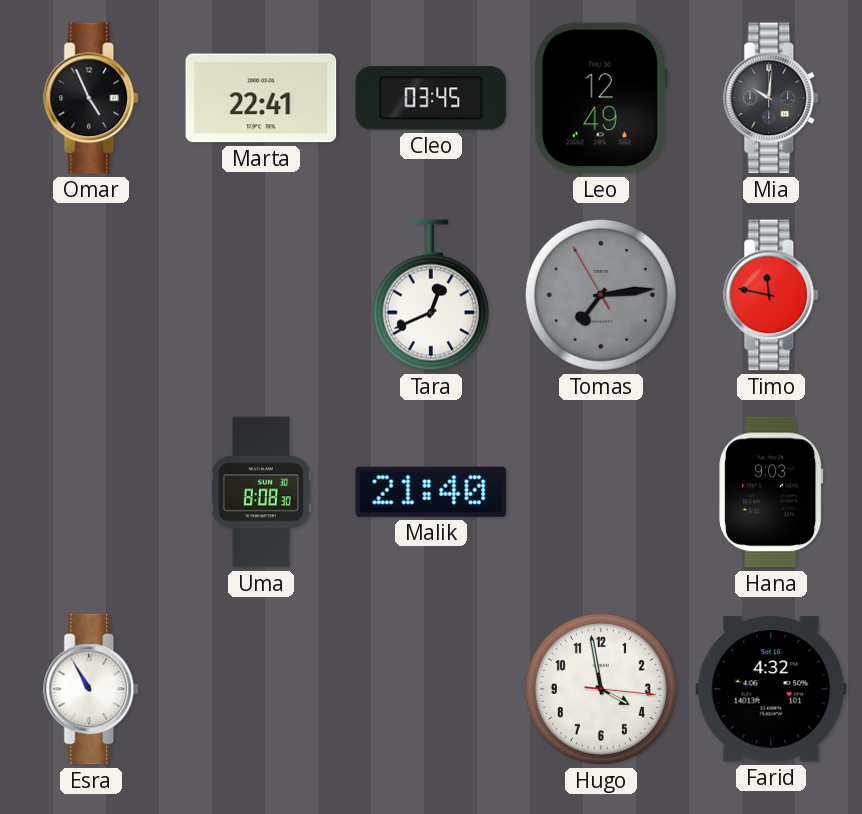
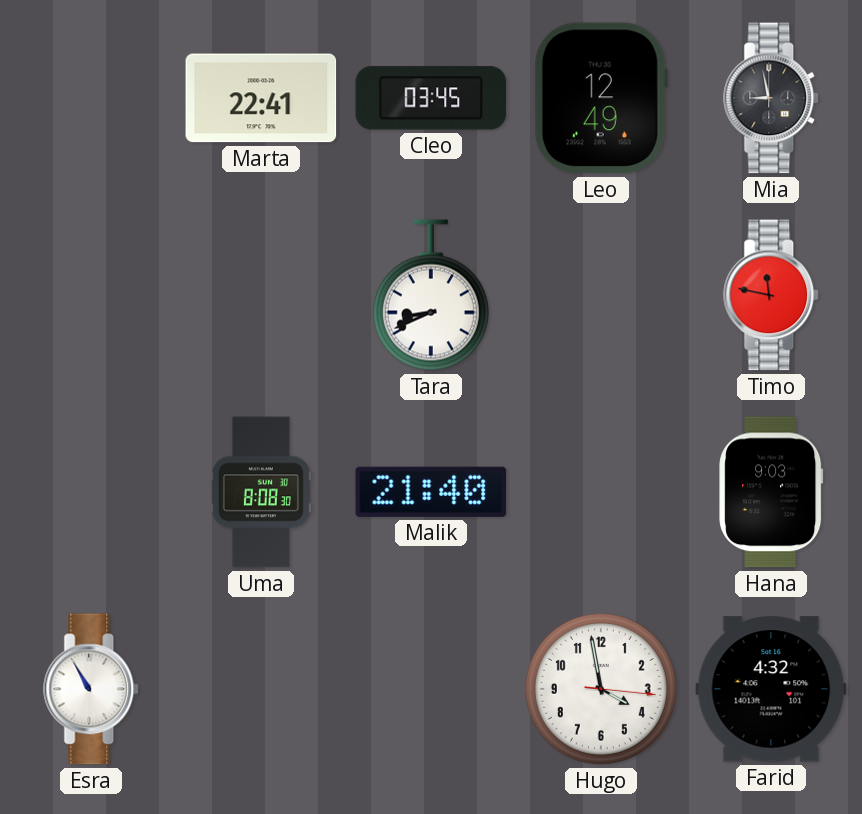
Omar: 4:56 -> none
Mia: 10:01 -> 8:58
Tara: 12:41 -> 8:41
Tomas: 7:13 -> none
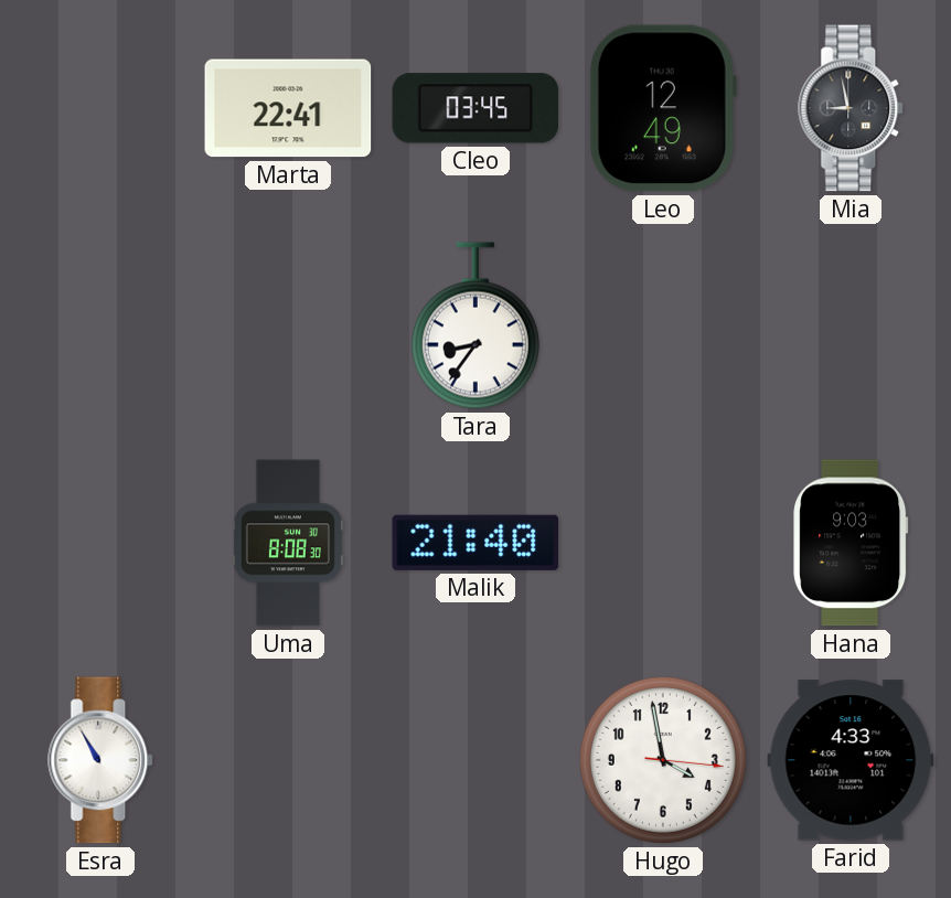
Tara: 8:41 -> 8:36
Timo: 11:47 -> none
Farid: 4:32 -> 4:33
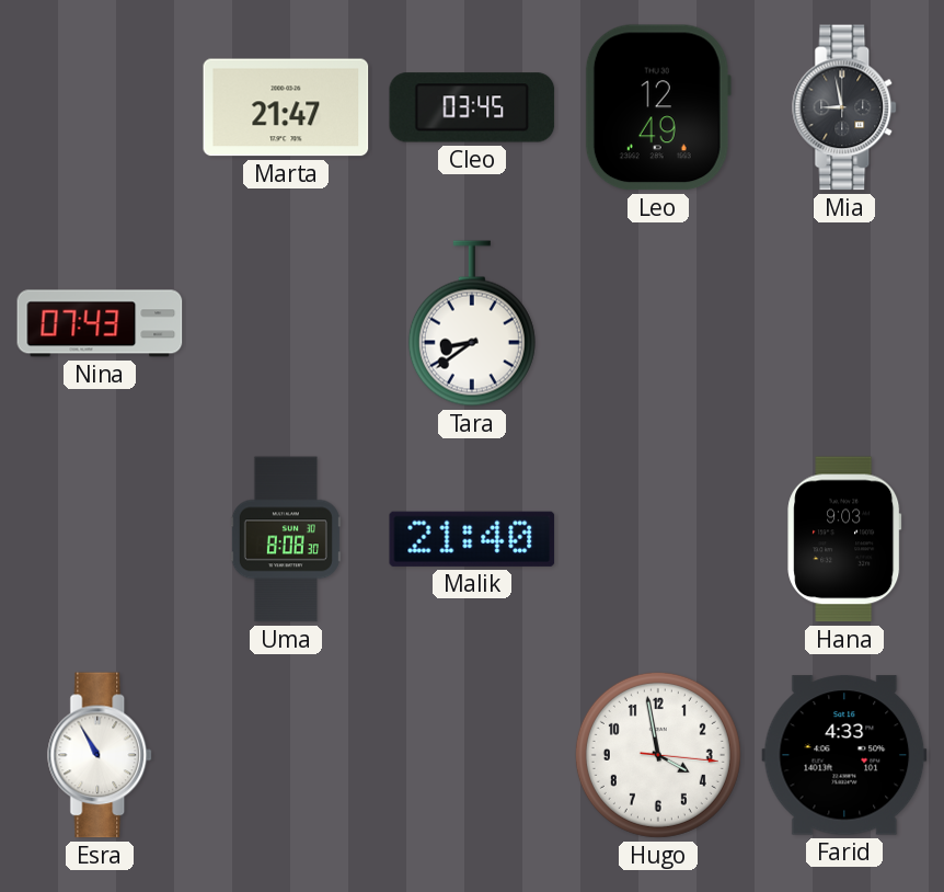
Marta: 22:41 -> 21:47
Nina: none -> 07:43
Tara: 8:36 -> 8:39
